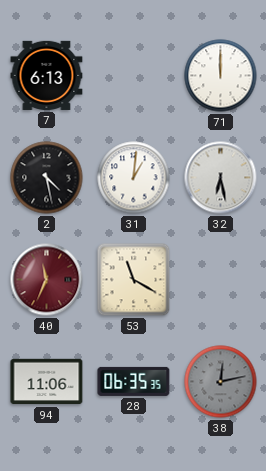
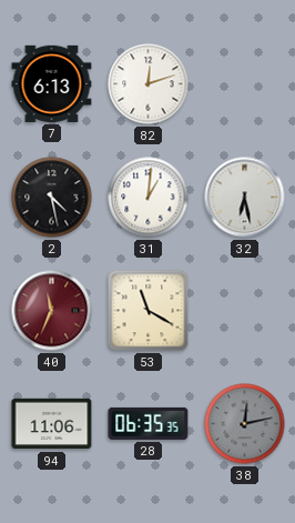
82: none -> 12:12
71: 12:00 -> none
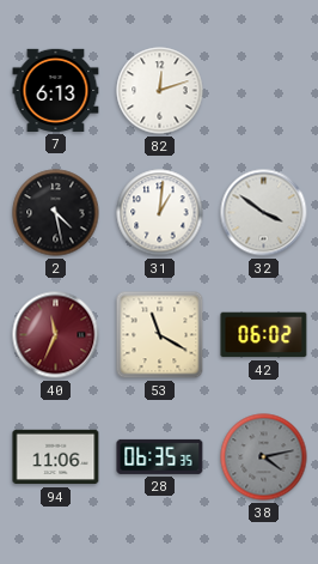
32: 6:28 -> 3:51
42: none -> 06:02
38: 12:13 -> 4:13
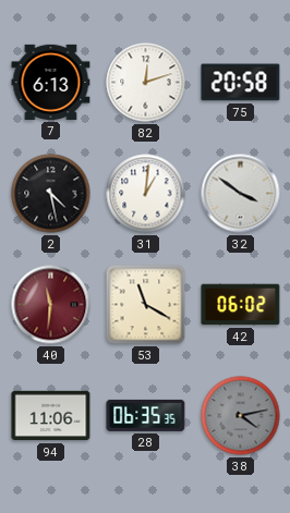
75: none -> 20:58
40: 11:34 -> 11:31
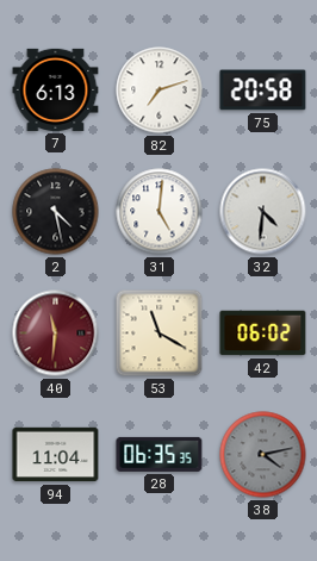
82: 12:12 -> 7:12
31: 1:01 -> 5:01
32: 3:51 -> 4:31
94: 11:06 -> 11:04
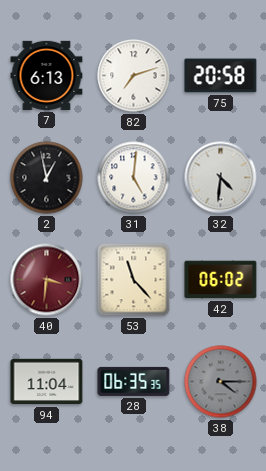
2: 4:28 -> 12:58
40: 11:31 -> 3:31
53: 11:20 -> 11:23
38: 4:13 -> 4:15
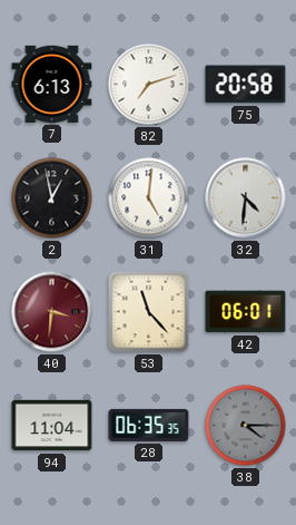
42: 06:02 -> 06:01
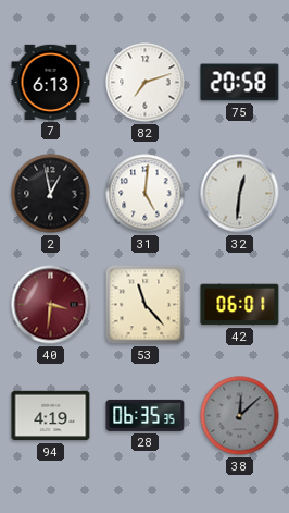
32: 4:31 -> 12:31
94: 11:04 -> 4:19
38: 4:15 -> 12:08
